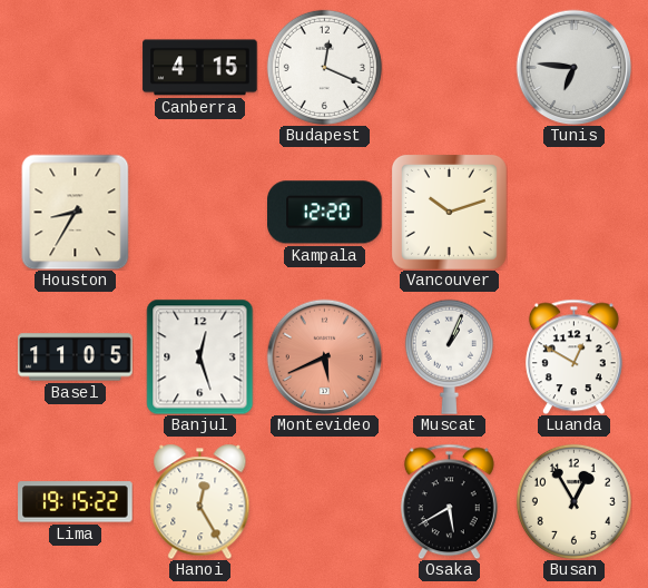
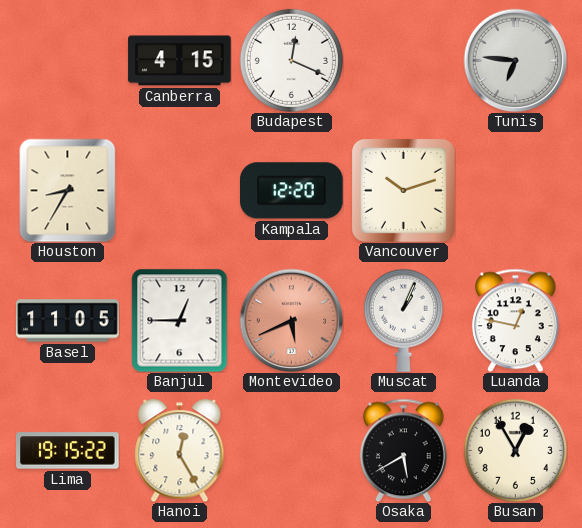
Banjul: 12:27 -> 12:45
Luanda: 12:50 -> 12:47
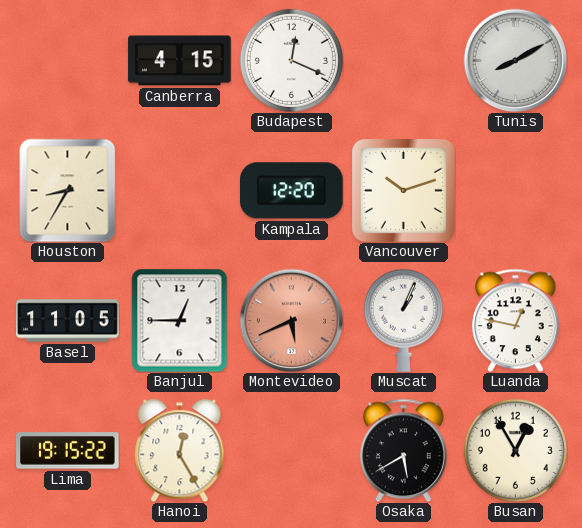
Tunis: 6:46 -> 8:10
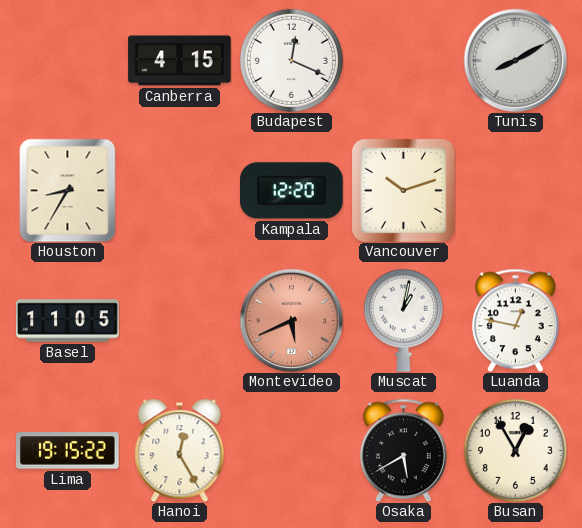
Banjul: 12:45 -> none
Muscat: 1:04 -> 1:02
